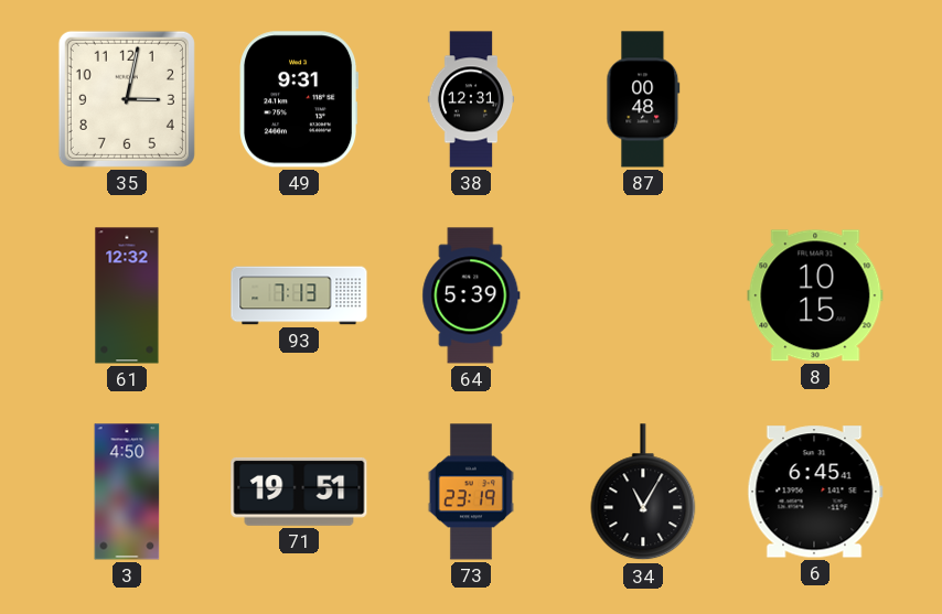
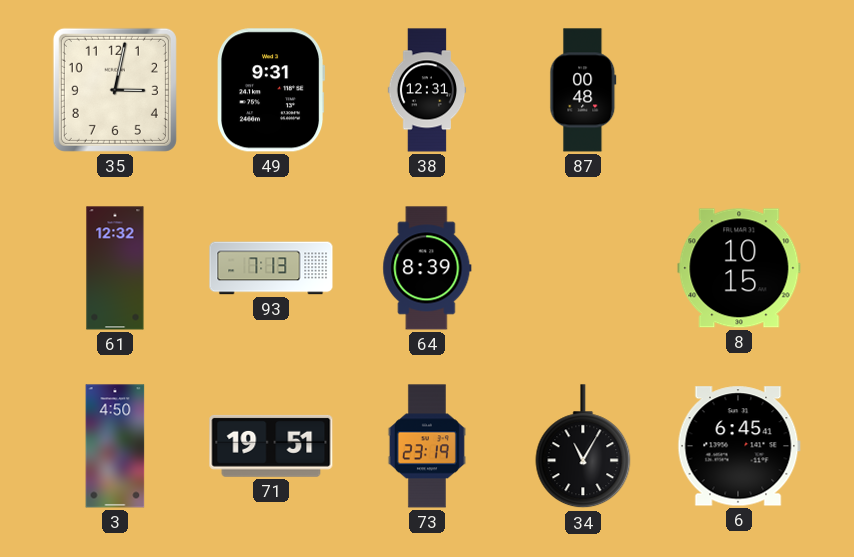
64: 5:39 -> 8:39
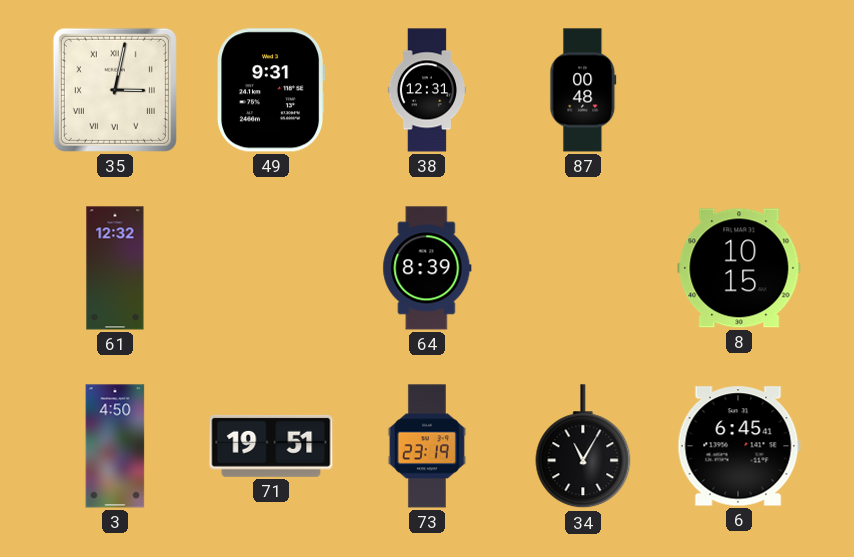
35 numerals: Arabic -> Roman
93: 7:13 -> none
